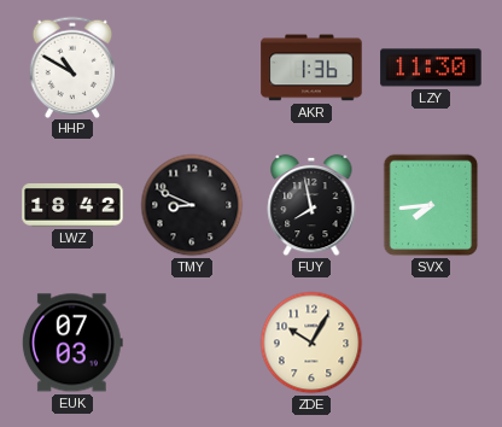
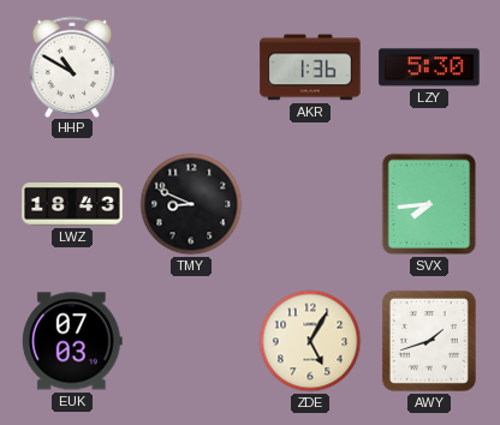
LZY: 11:30 -> 5:30
LWZ: 18:42 -> 18:43
FUY: 7:58 -> none
ZDE: 10:05 -> 5:05
AWY: none -> 1:42
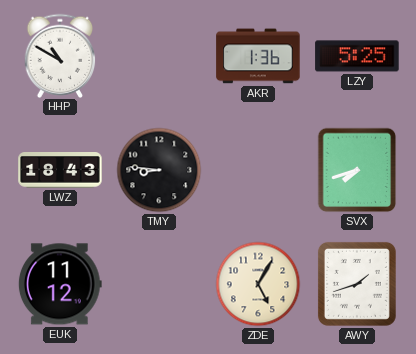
LZY: 5:30 -> 5:25
TMY: 8:49 -> 8:46
SVX: 7:44 -> 7:42
EUK: 07:03 -> 11:12
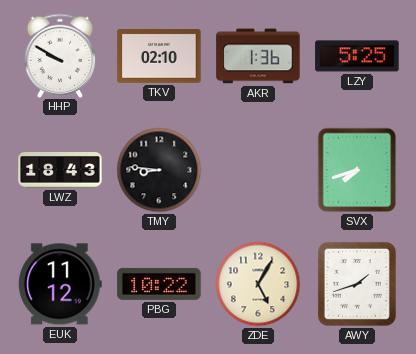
HHP: 10:50 -> 9:50
TKV: none -> 02:10
PBG: none -> 10:22
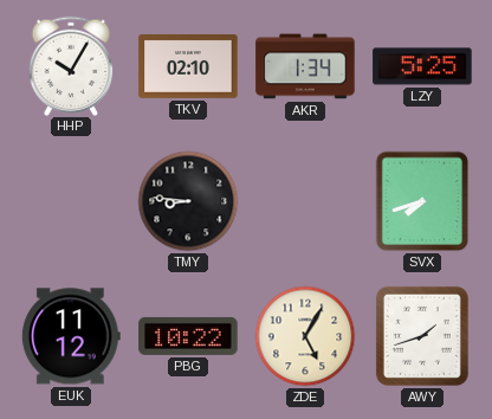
HHP: 9:50 -> 10:05
AKR: 1:36 -> 1:34
LWZ: 18:43 -> none
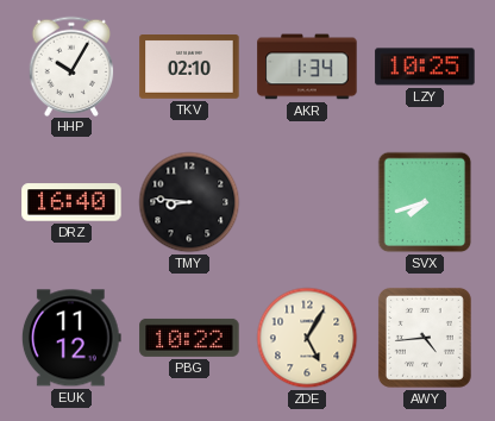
LZY: 5:25 -> 10:25
DRZ: none -> 16:40
AWY: 1:42 -> 4:44
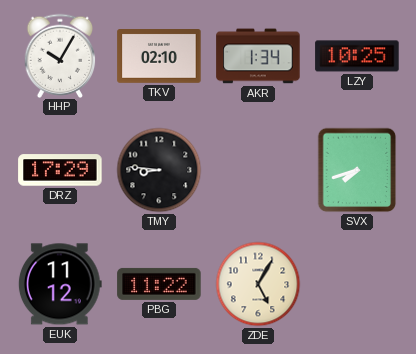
DRZ: 16:40 -> 17:29
PBG: 10:22 -> 11:22
AWY: 4:44 -> none
